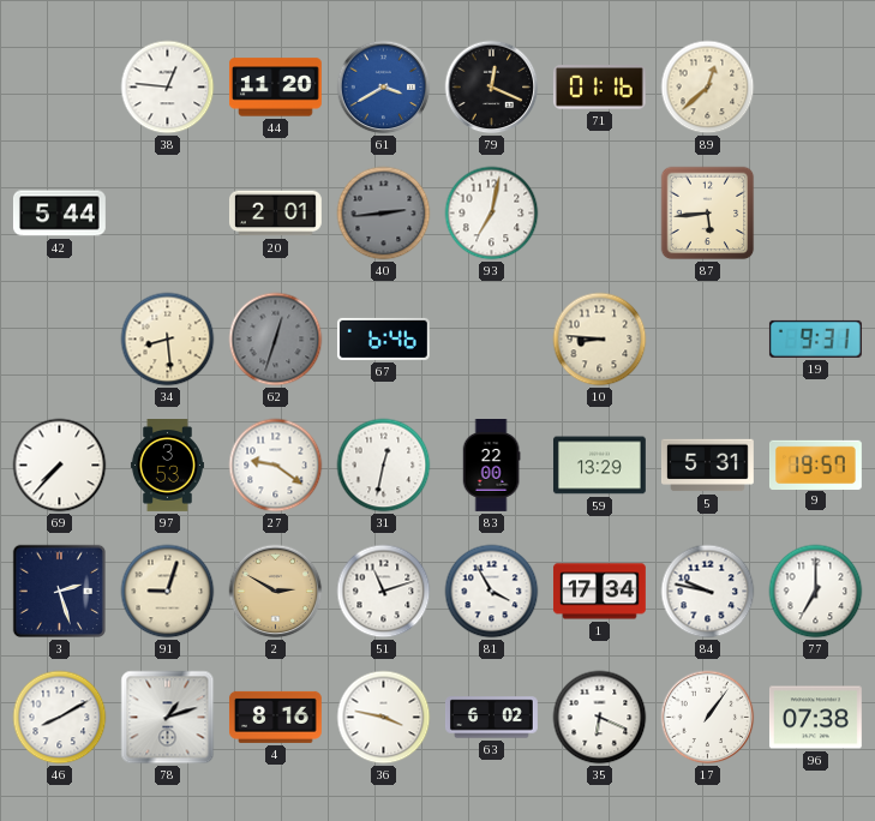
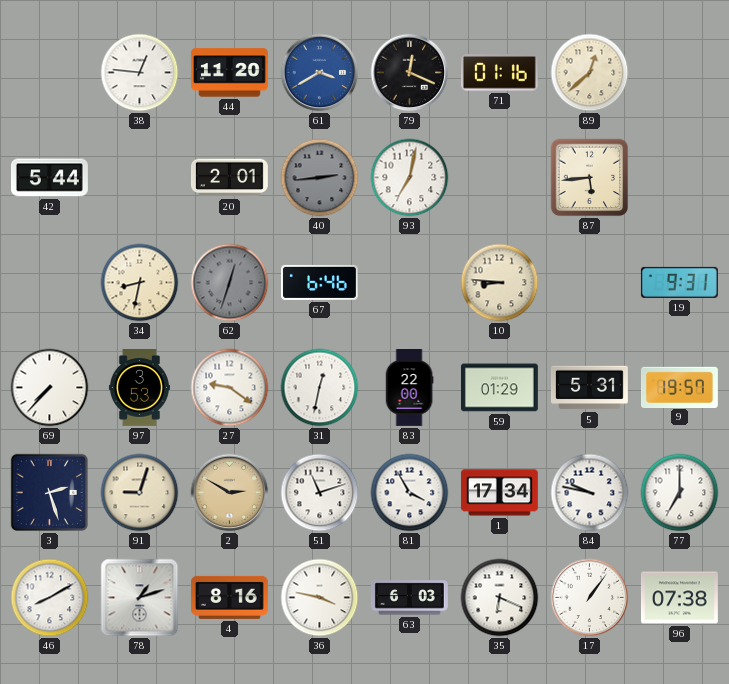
34: 8:29 -> 8:32
59: 13:29 -> 01:29
63: 6:02 -> 6:03
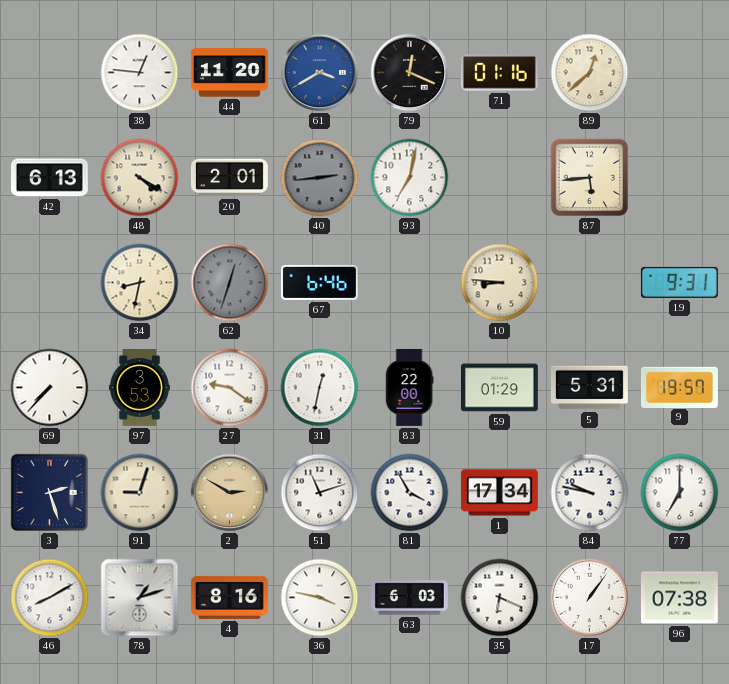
42: 5:44 -> 6:13
48: none -> 4:20
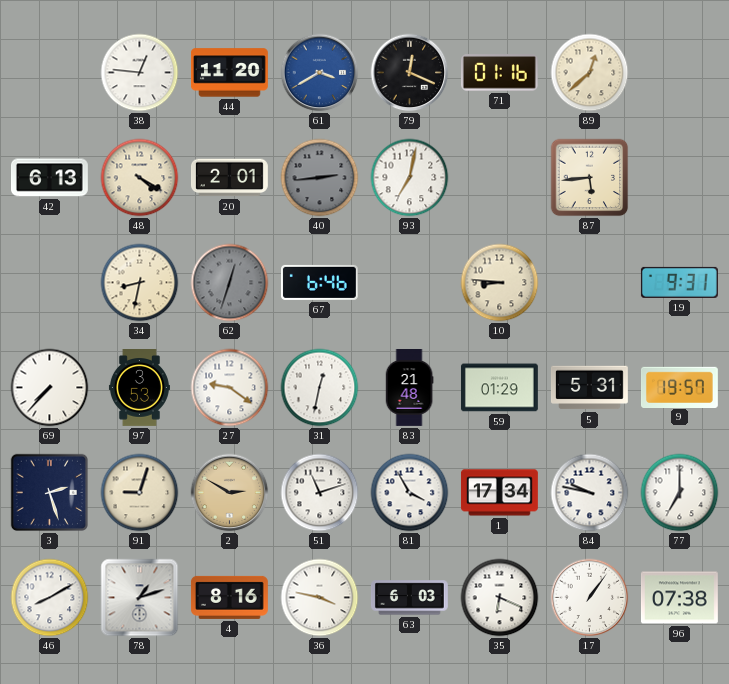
83: 22:00 -> 21:48
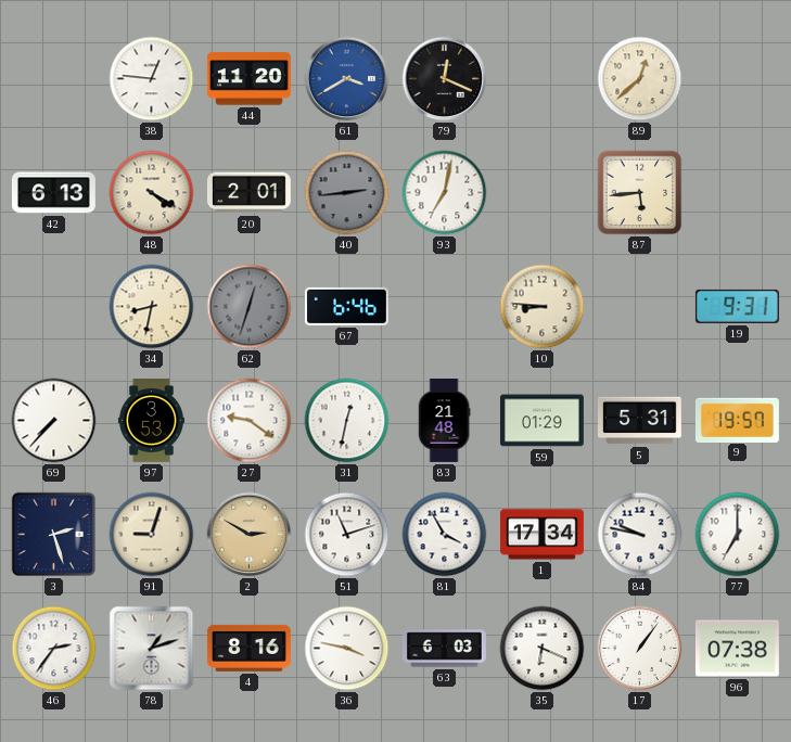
71: 01:16 -> none
46: 8:10 -> 2:36
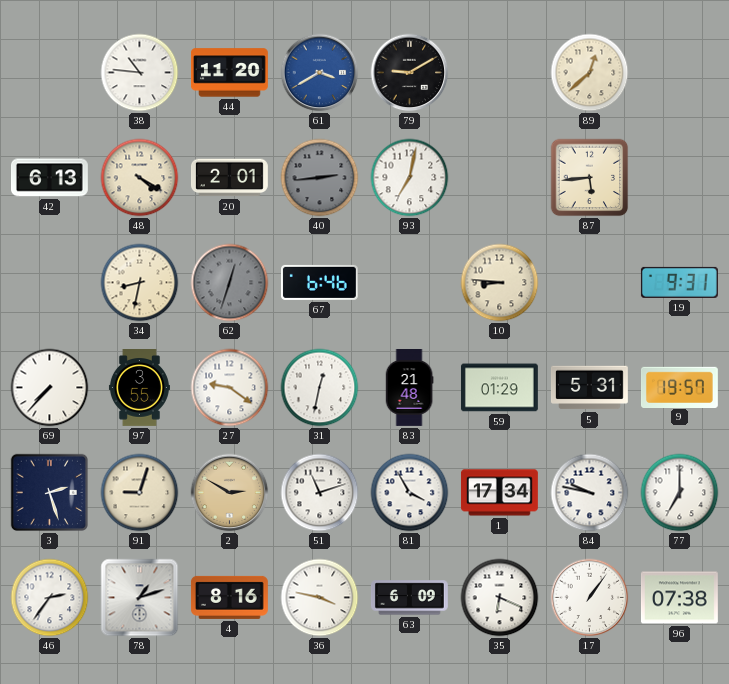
38: 12:46 -> 10:46
79: 12:19 -> 9:10
97: 3:53 -> 3:55
63: 6:03 -> 6:09
